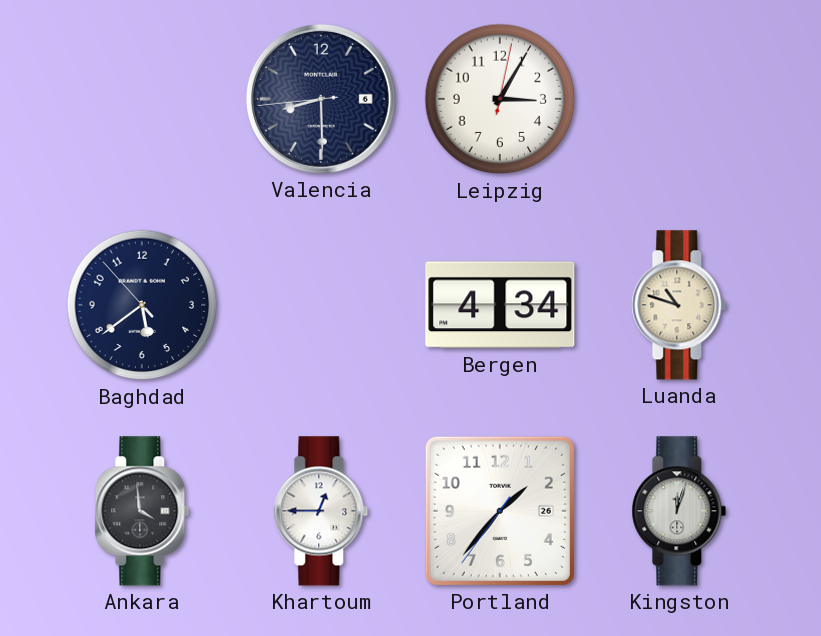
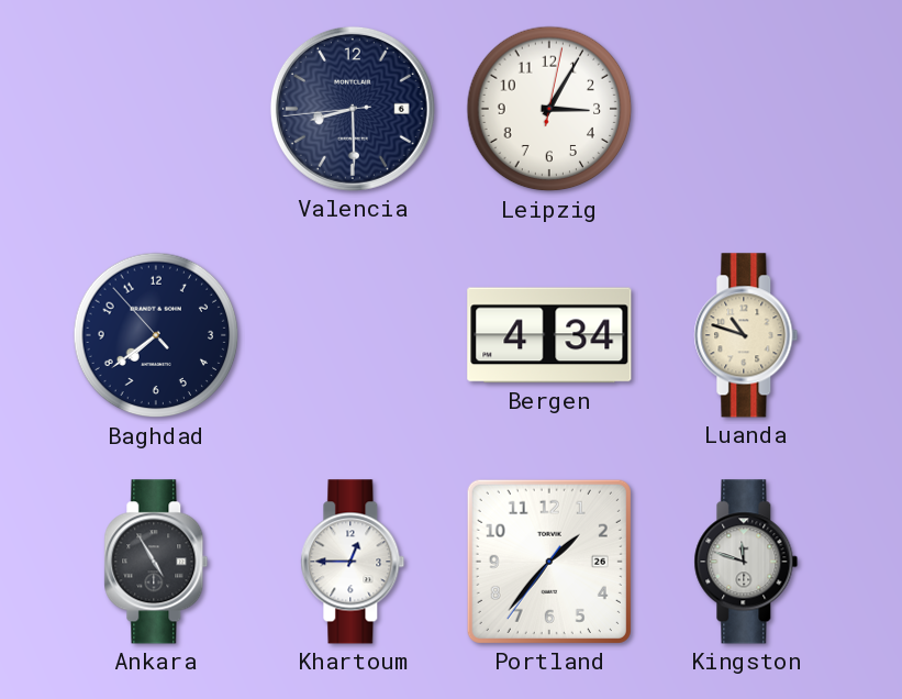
Baghdad: 5:38 -> 7:38
Ankara: 3:59 -> 4:55
Kingston: 12:03 -> 11:48
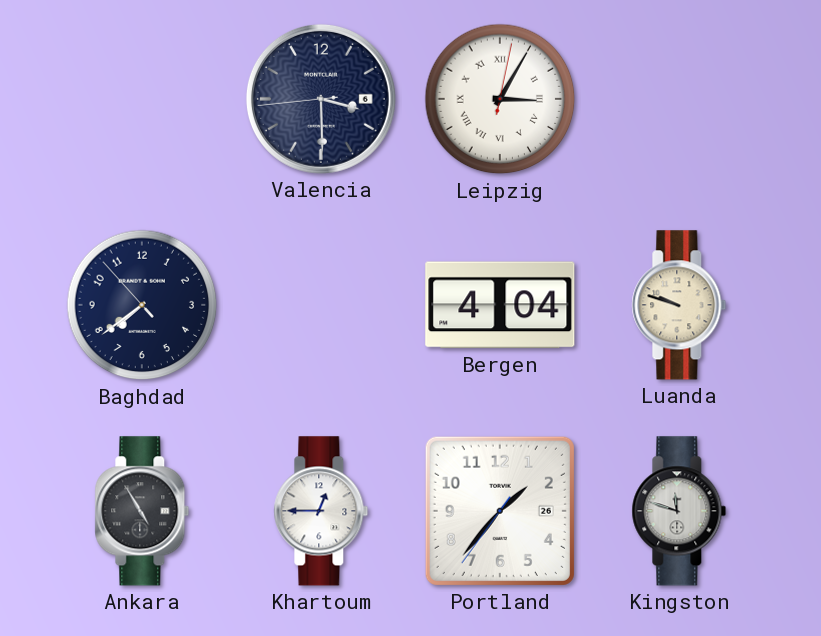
Valencia: 8:29 -> 3:29
Leipzig numerals: Arabic -> Roman
Bergen: 4:34 -> 4:04
Luanda: 10:48 -> 9:48
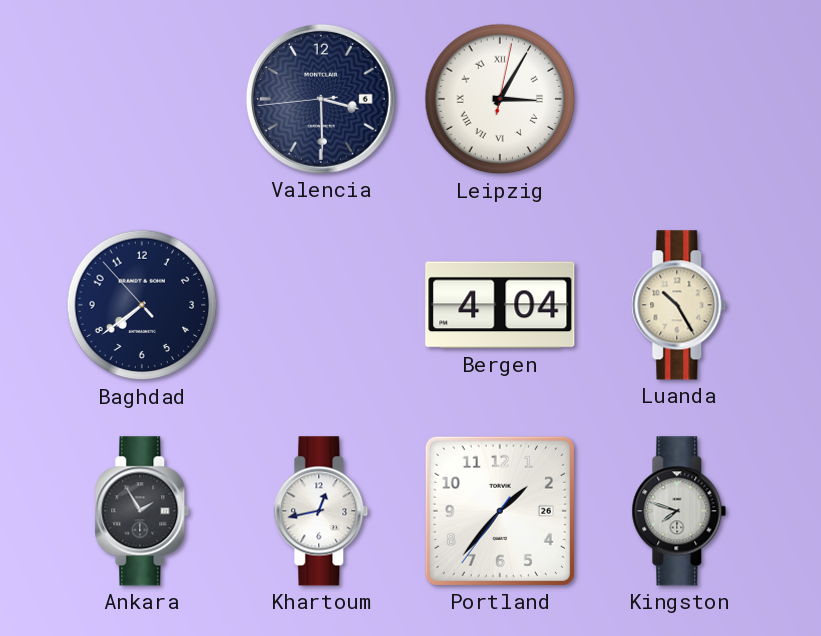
Luanda: 9:48 -> 10:25
Ankara: 4:55 -> 1:55
Khartoum: 12:45 -> 12:43
Kingston: 11:48 -> 7:48
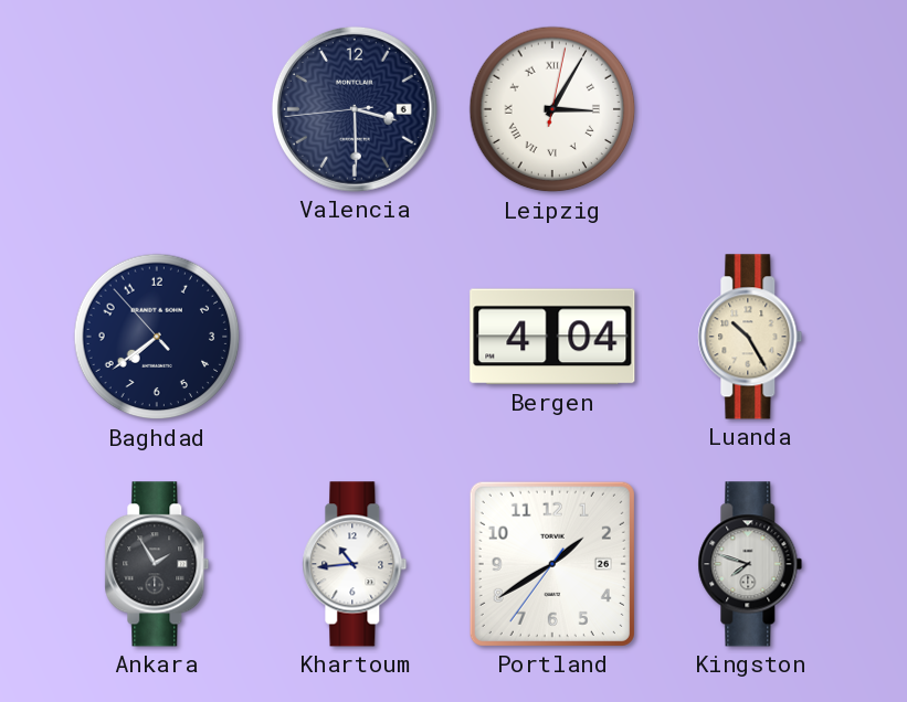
Khartoum: 12:43 -> 10:44
Portland: 1:36 -> 1:39
